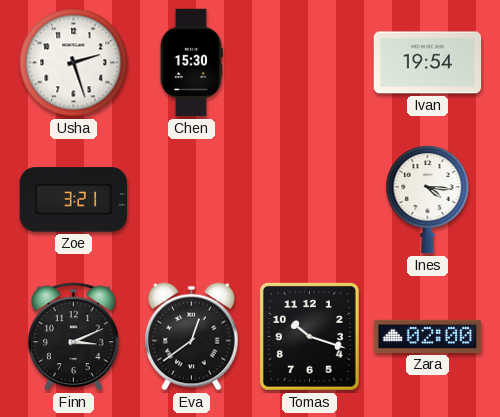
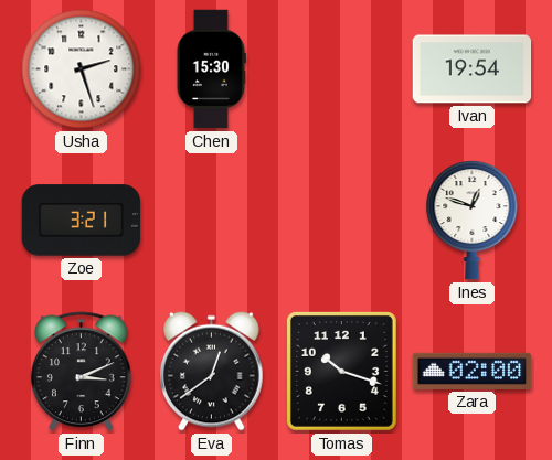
Ines: 4:16 -> 12:48
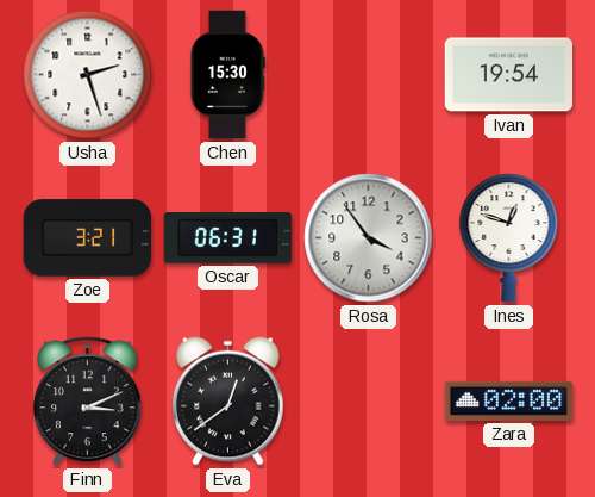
Oscar: none -> 06:31
Rosa: none -> 3:54
Tomas: 10:18 -> none
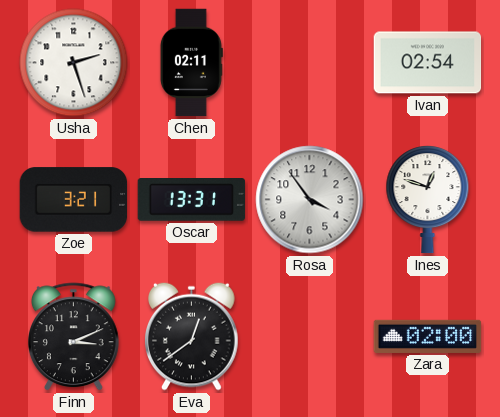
Chen: 15:30 -> 02:11
Ivan: 19:54 -> 02:54
Oscar: 06:31 -> 13:31
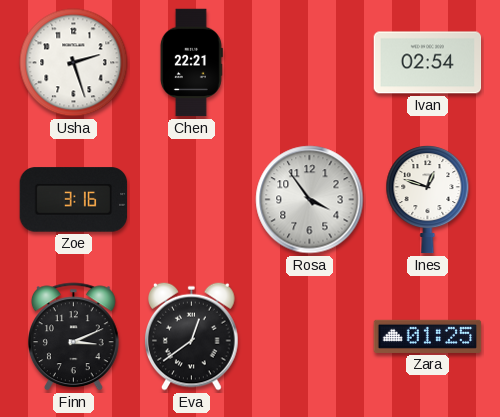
Chen: 02:11 -> 22:21
Zoe: 3:21 -> 3:16
Oscar: 13:31 -> none
Zara: 02:00 -> 01:25
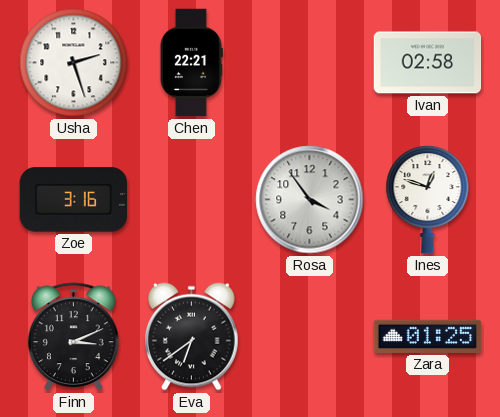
Ivan: 02:54 -> 02:58
Eva: 12:39 -> 6:39
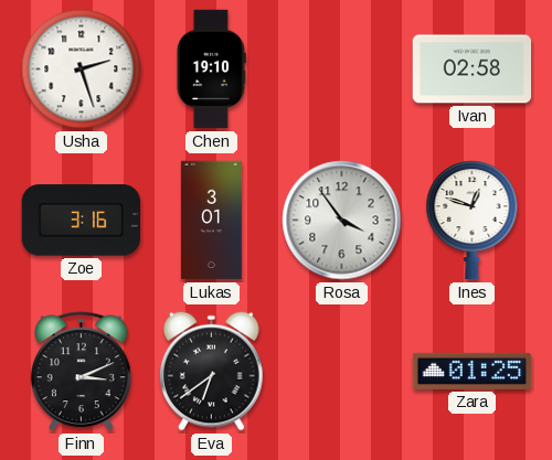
Chen: 22:21 -> 19:10
Lukas: none -> 3:01
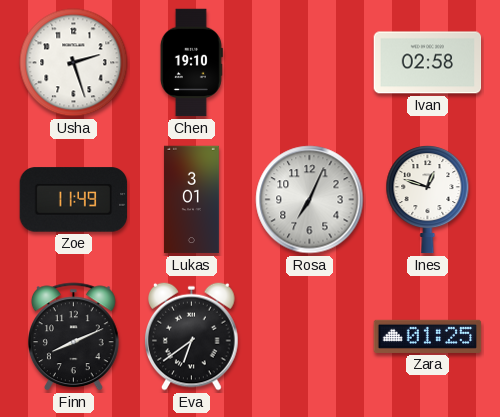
Zoe: 3:16 -> 11:49
Rosa: 3:54 -> 7:04
Finn: 3:11 -> 8:11
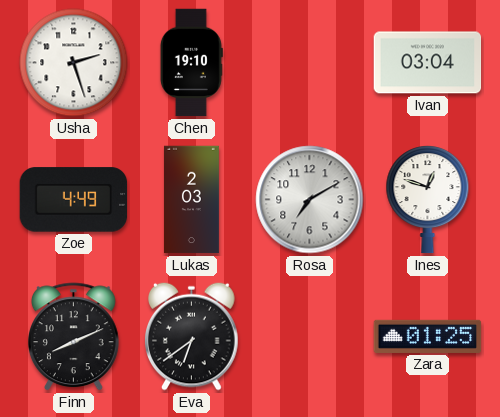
Ivan: 02:58 -> 03:04
Zoe: 11:49 -> 4:49
Lukas: 3:01 -> 2:03
Rosa: 7:04 -> 7:10
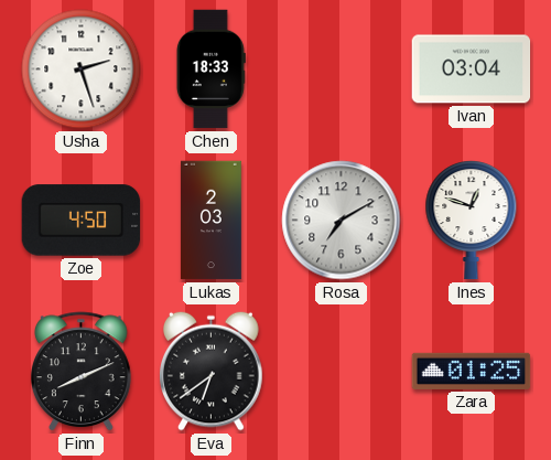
Chen: 19:10 -> 18:33
Zoe: 4:49 -> 4:50
